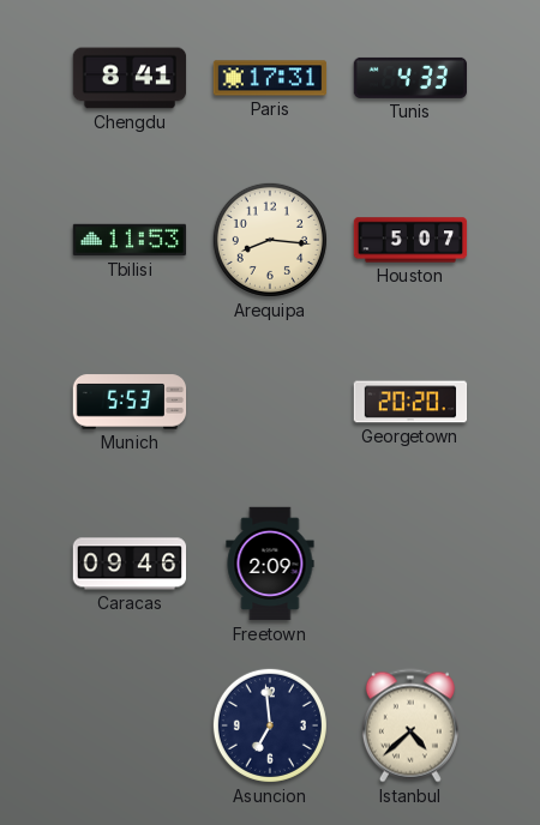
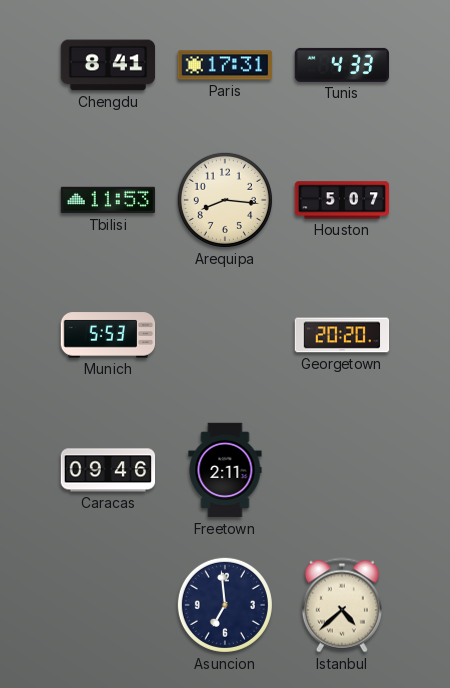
Freetown: 2:09 -> 2:11
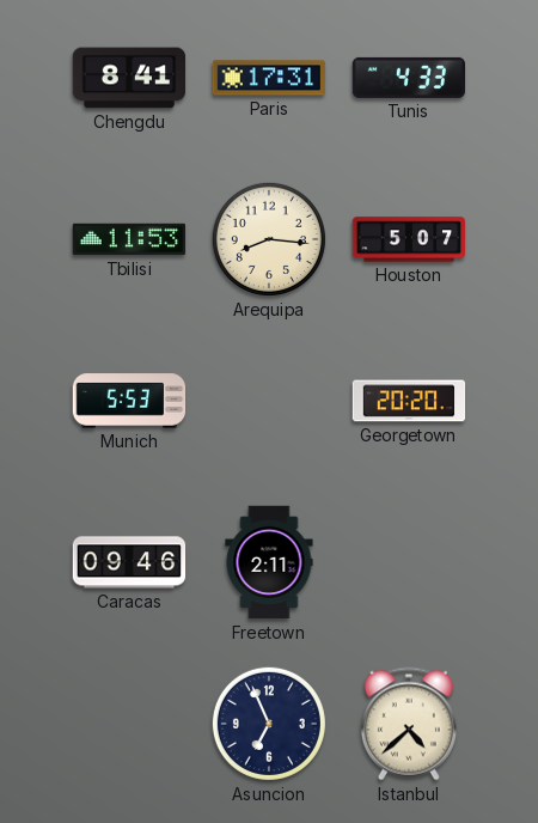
Asuncion: 6:59 -> 6:56
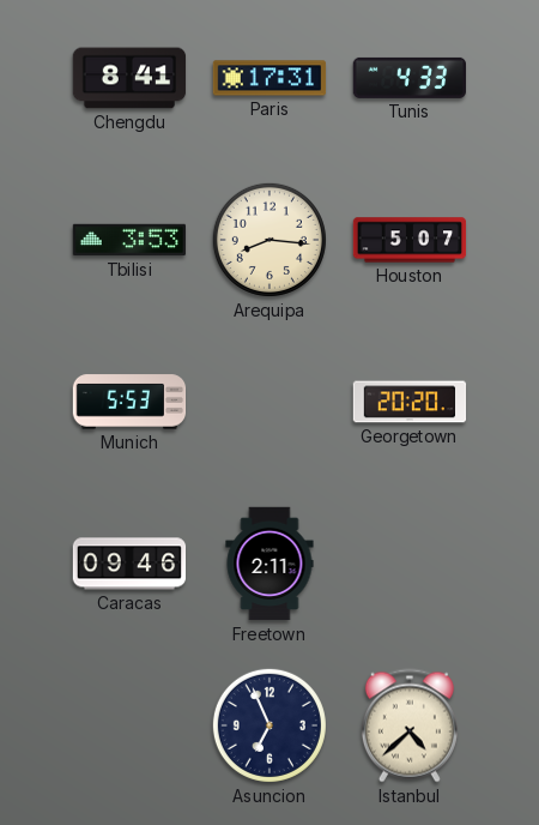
Tbilisi: 11:53 -> 3:53
